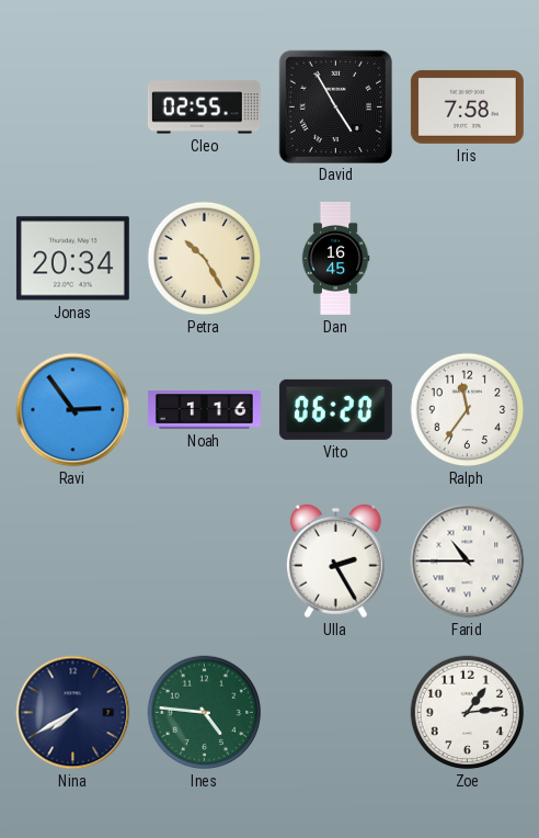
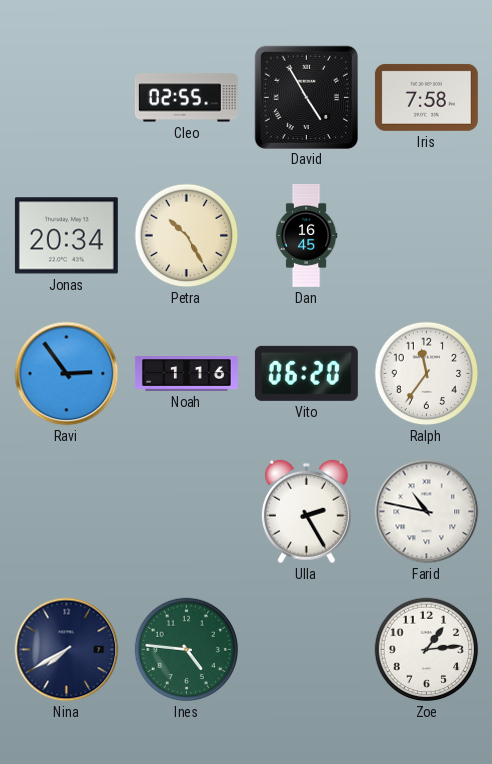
Farid: 10:45 -> 10:47
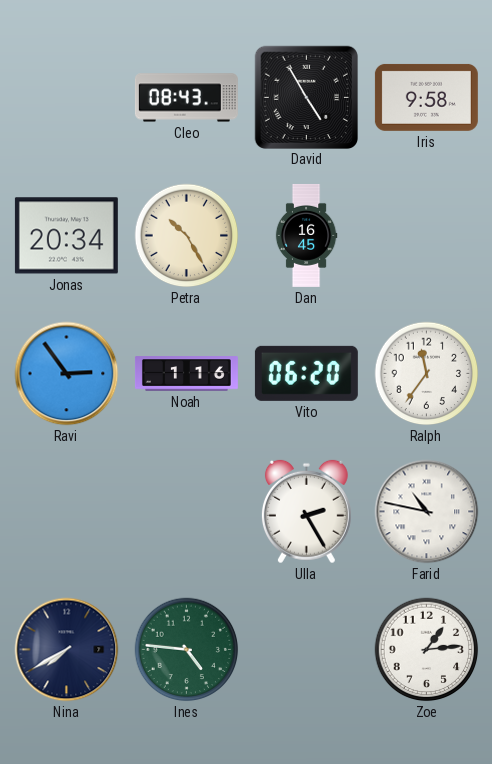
Cleo: 02:55 -> 08:43
Iris: 7:58 -> 9:58
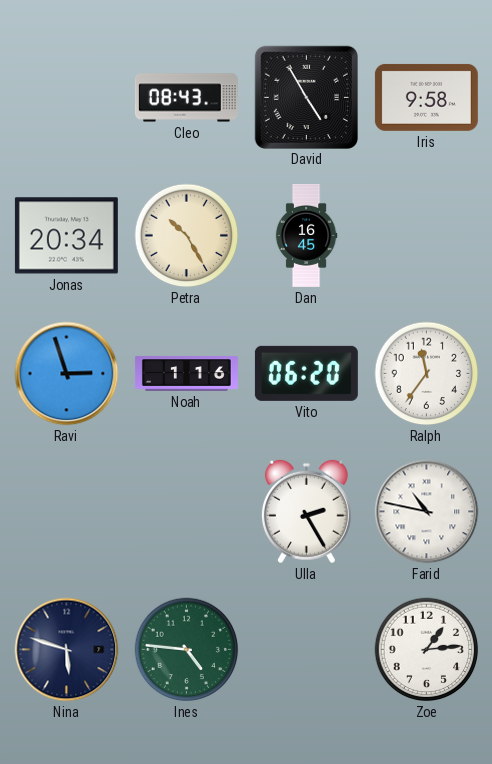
Ravi: 2:54 -> 2:57
Nina: 7:40 -> 5:48
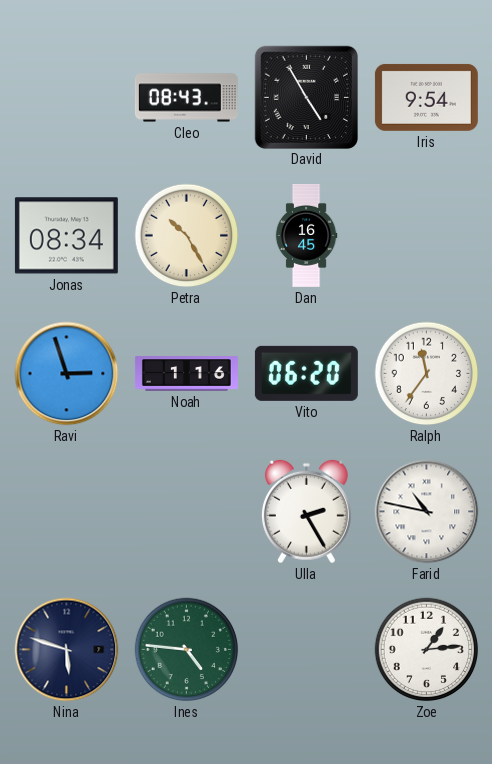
Iris: 9:58 -> 9:54
Jonas: 20:34 -> 08:34
